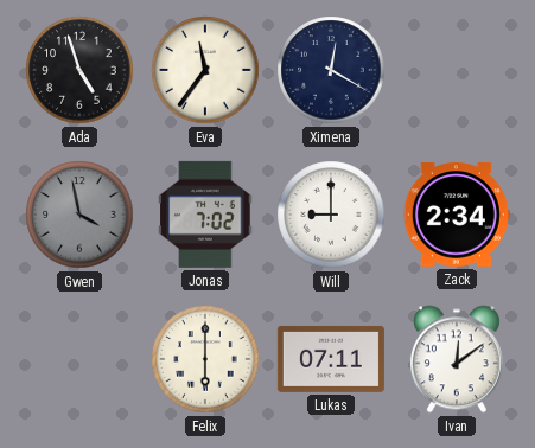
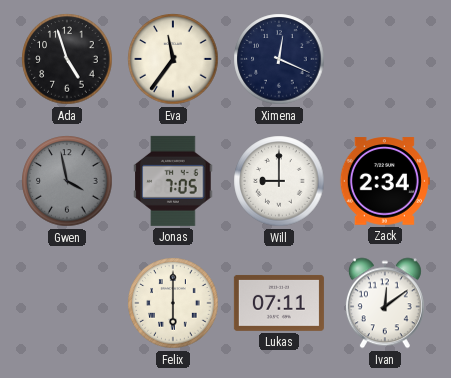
Ximena: 12:20 -> 12:19
Jonas: 7:02 -> 7:05
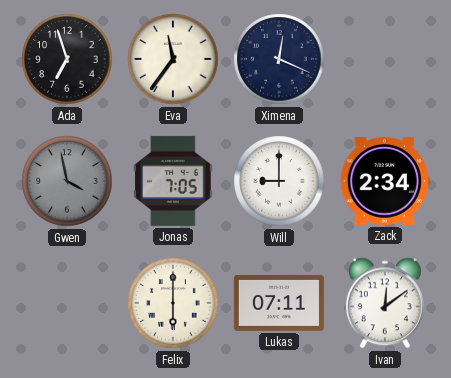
Ada: 4:57 -> 6:57
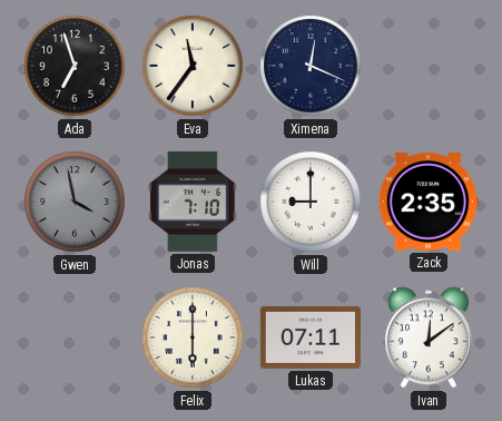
Jonas: 7:05 -> 7:10
Zack: 2:34 -> 2:35
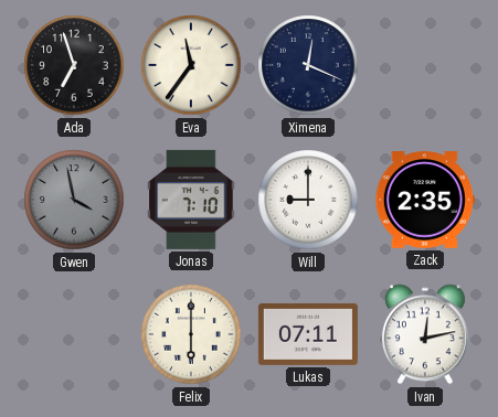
Ivan: 12:09 -> 12:13
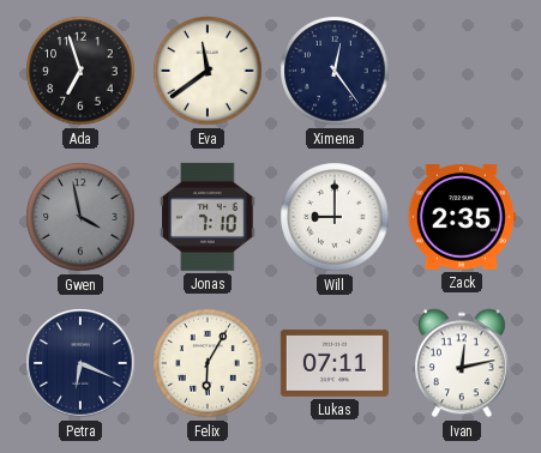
Eva: 11:36 -> 11:39
Ximena: 12:19 -> 12:24
Petra: none -> 6:19
Felix: 6:00 -> 6:05
